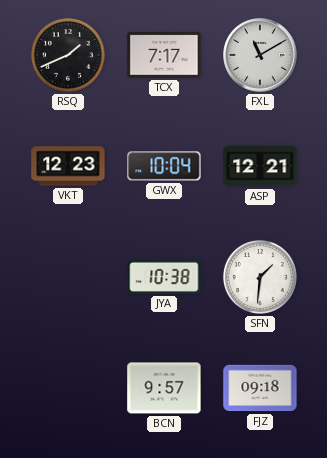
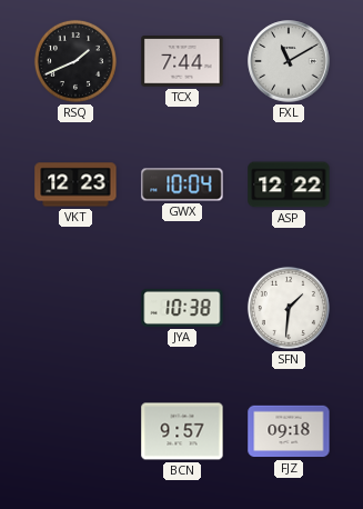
TCX: 7:17 -> 7:44
ASP: 12:21 -> 12:22
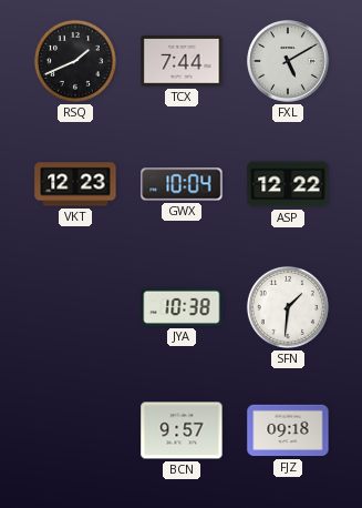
FXL: 11:10 -> 5:10
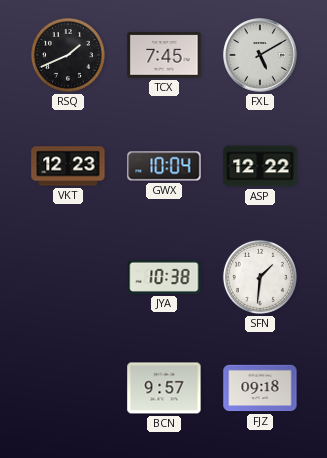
TCX: 7:44 -> 7:45
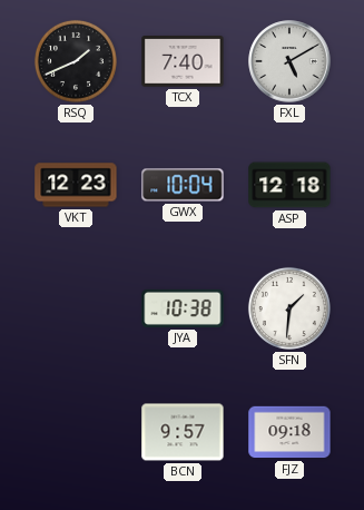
TCX: 7:45 -> 7:40
ASP: 12:22 -> 12:18
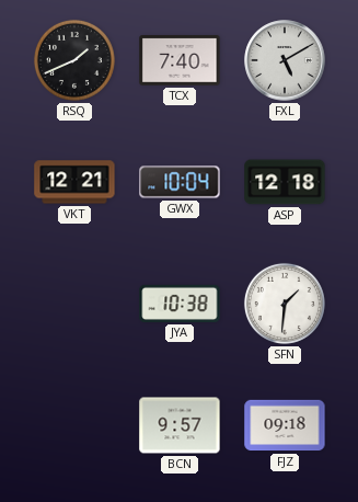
VKT: 12:23 -> 12:21
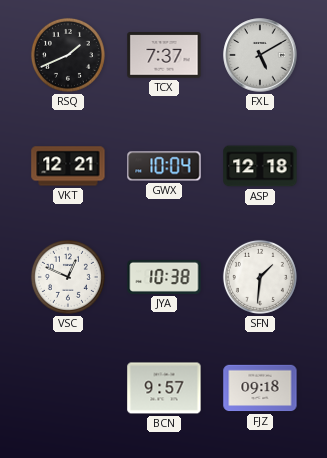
TCX: 7:40 -> 7:37
VSC: none -> 12:49
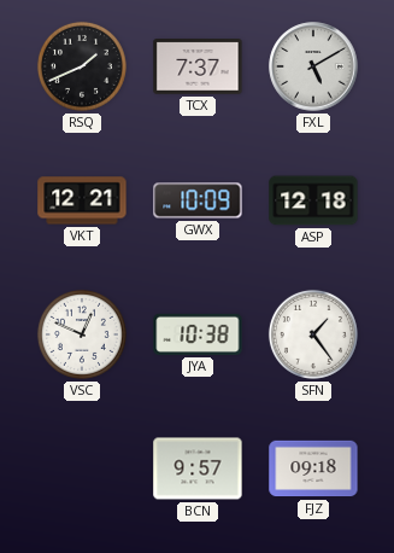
GWX: 10:04 -> 10:09
SFN: 1:31 -> 1:24
